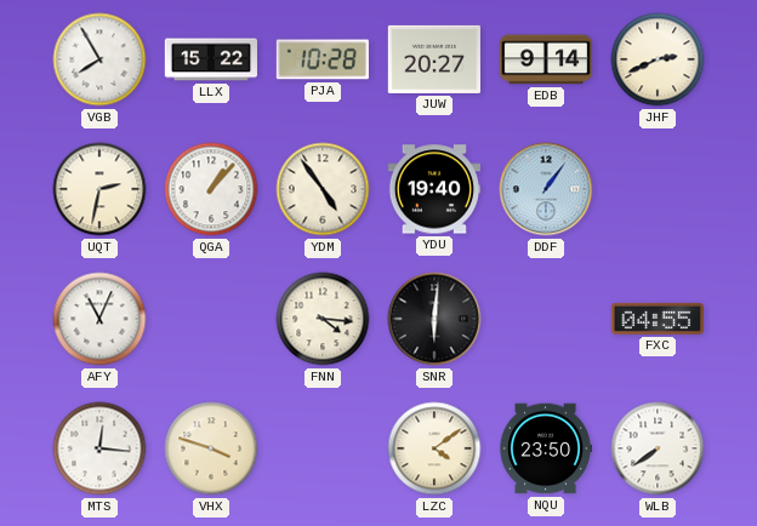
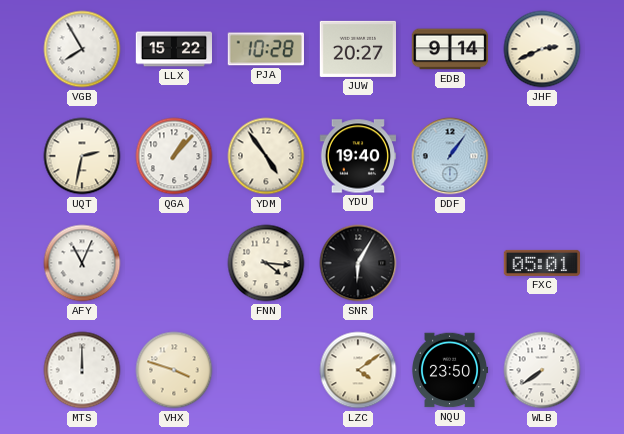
SNR: 6:01 -> 6:05
FXC: 04:55 -> 05:01
MTS: 12:16 -> 12:00
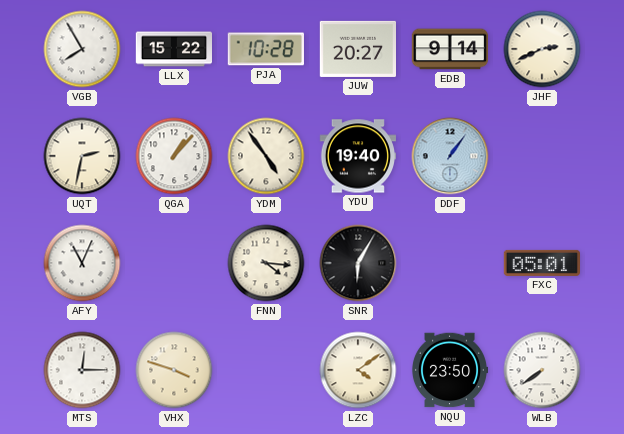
MTS: 12:00 -> 12:15
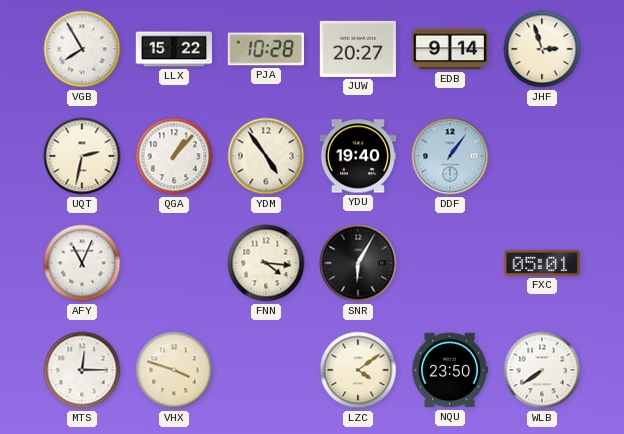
JHF: 2:41 -> 2:57
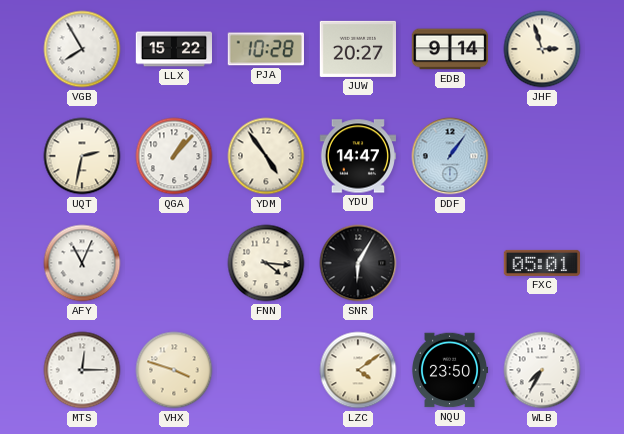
YDU: 19:40 -> 14:47
WLB: 7:39 -> 7:35
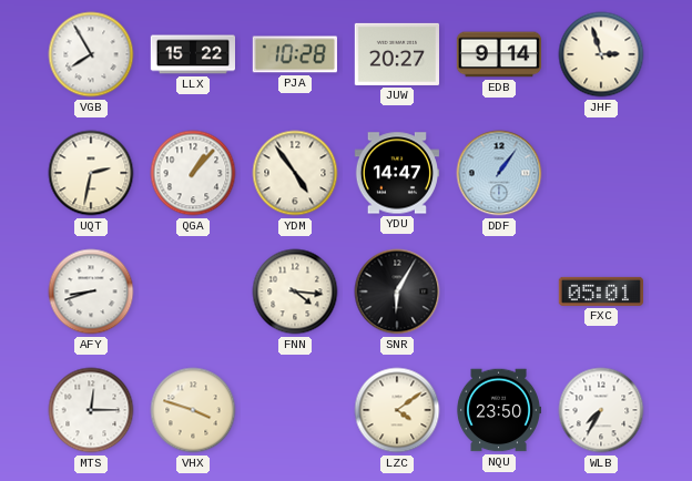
AFY: 11:04 -> 8:42
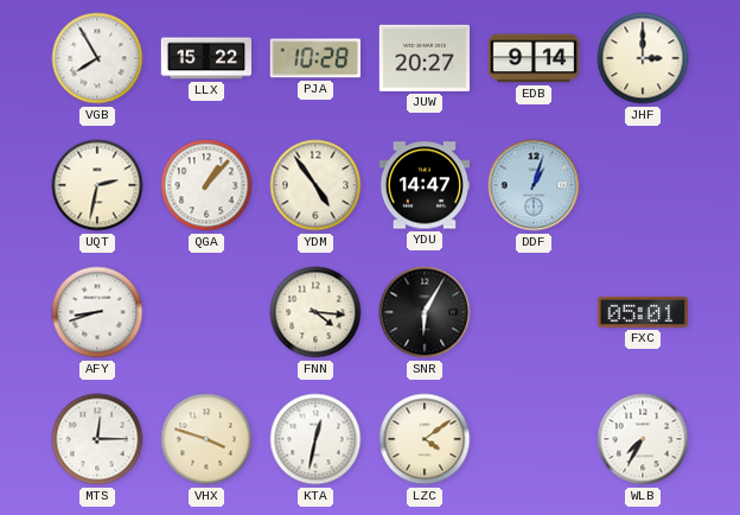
JHF: 2:57 -> 3:00
DDF: 1:06 -> 1:03
KTA: none -> 12:32
NQU: 23:50 -> none
